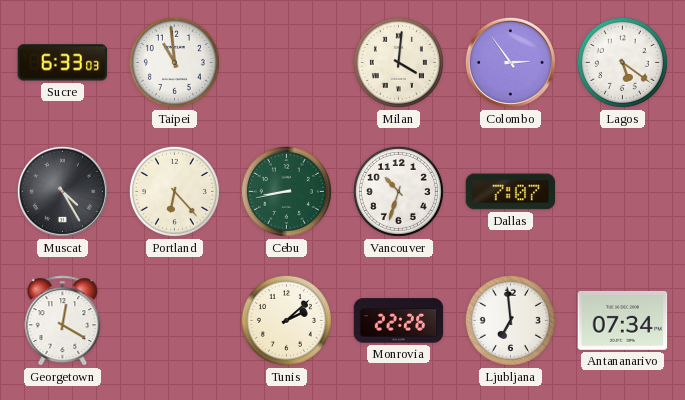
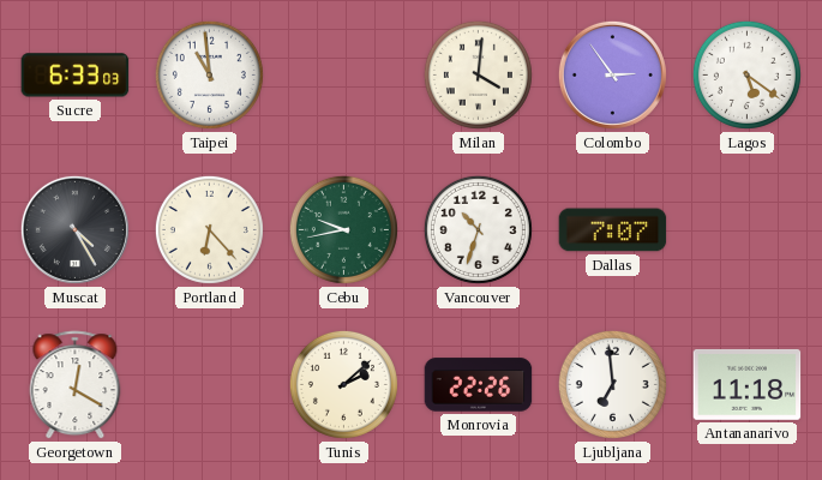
Cebu: 8:43 -> 9:43
Antananarivo: 07:34 -> 11:18
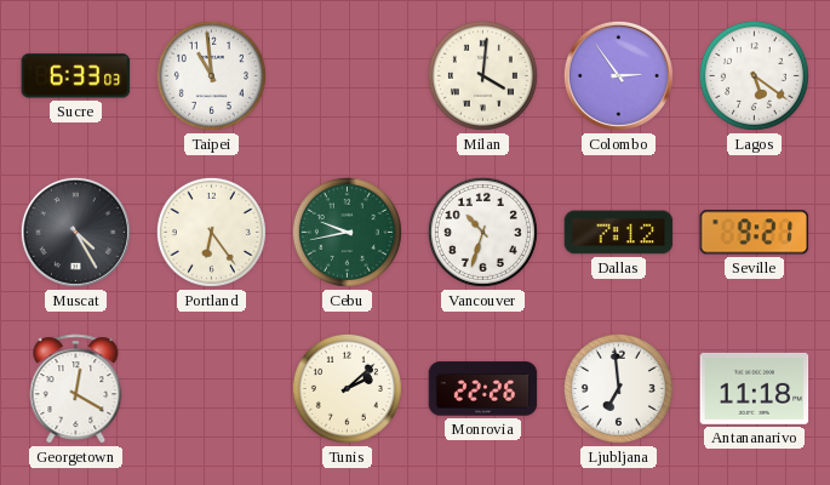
Portland: 6:23 -> 6:24
Dallas: 7:07 -> 7:12
Seville: none -> 9:21
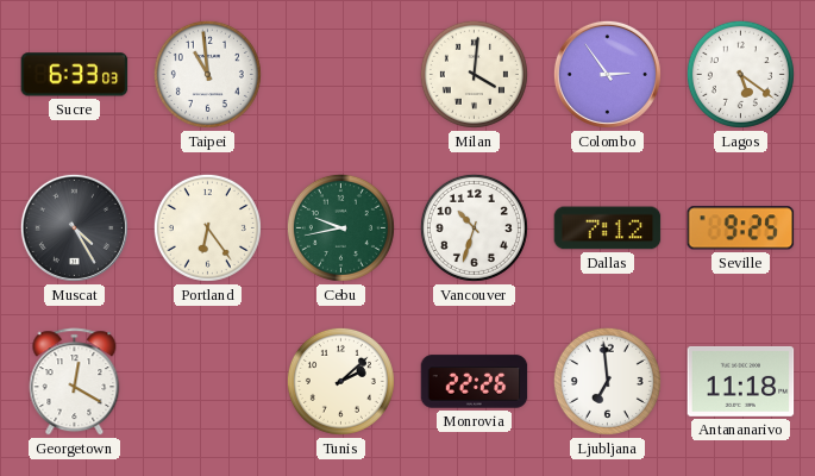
Seville: 9:21 -> 9:25
